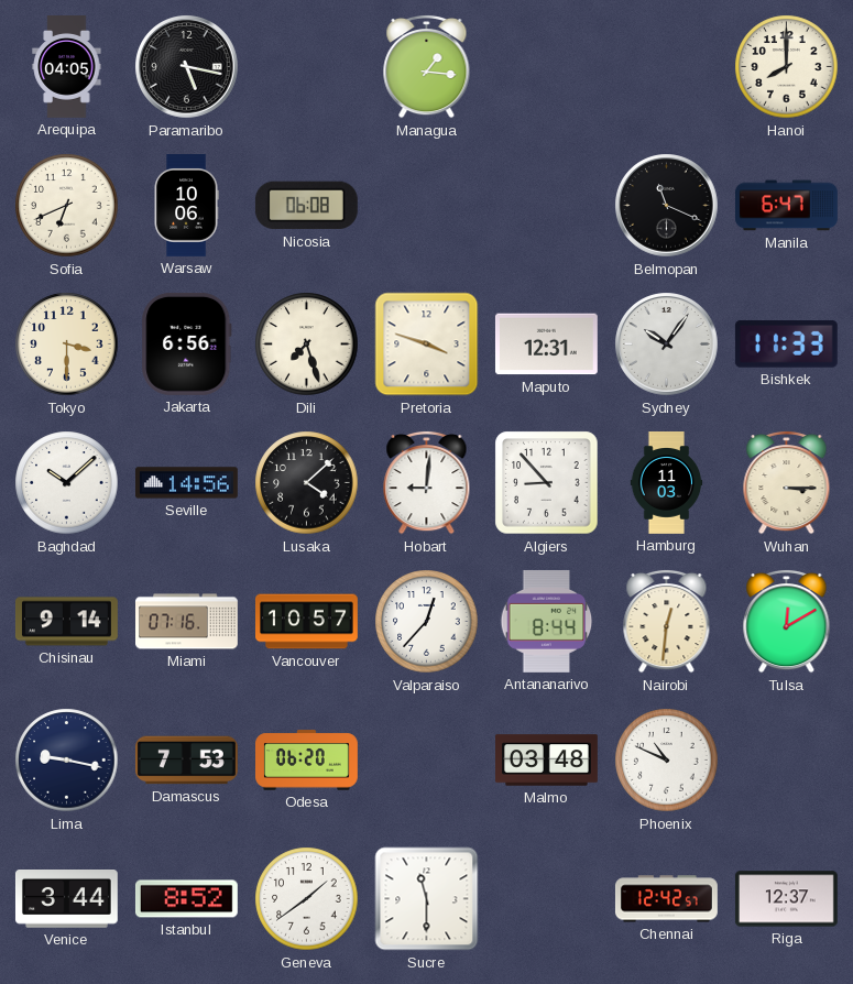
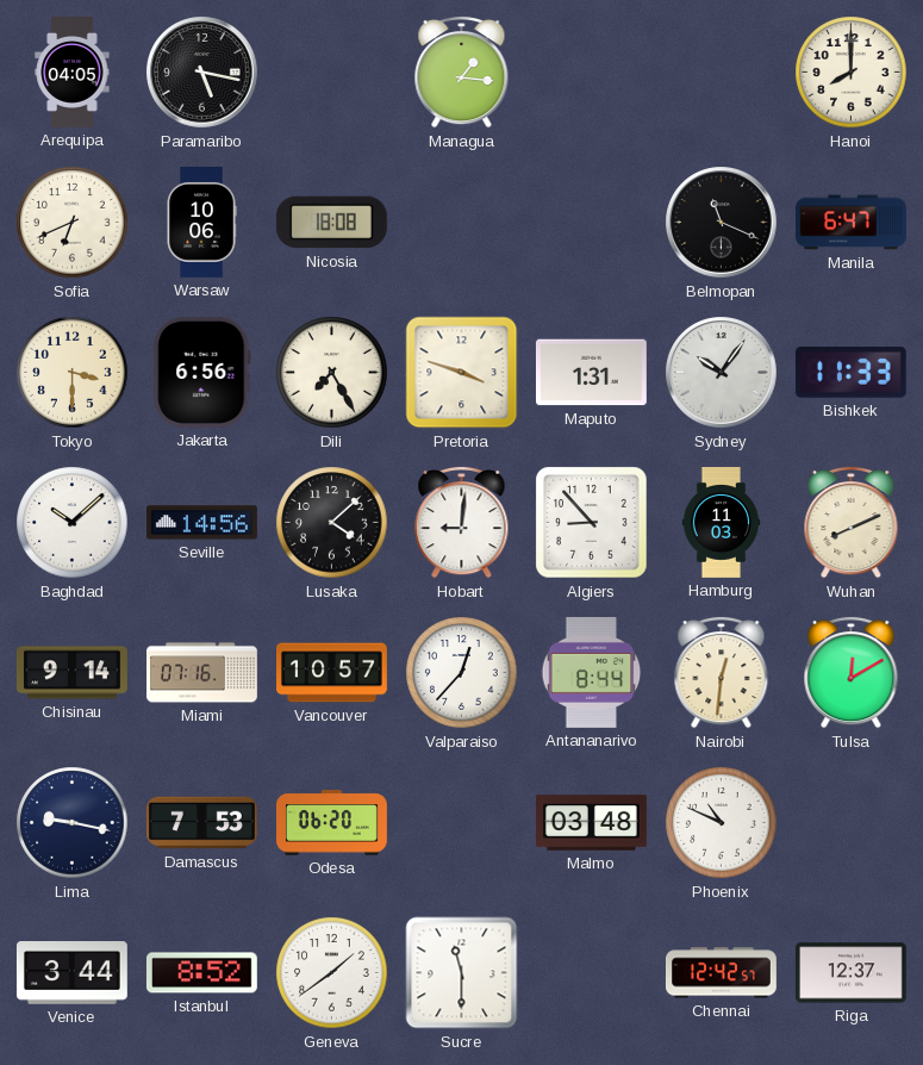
Nicosia: 06:08 -> 18:08
Dili: 7:27 -> 7:25
Maputo: 12:31 -> 1:31
Wuhan: 3:15 -> 8:11
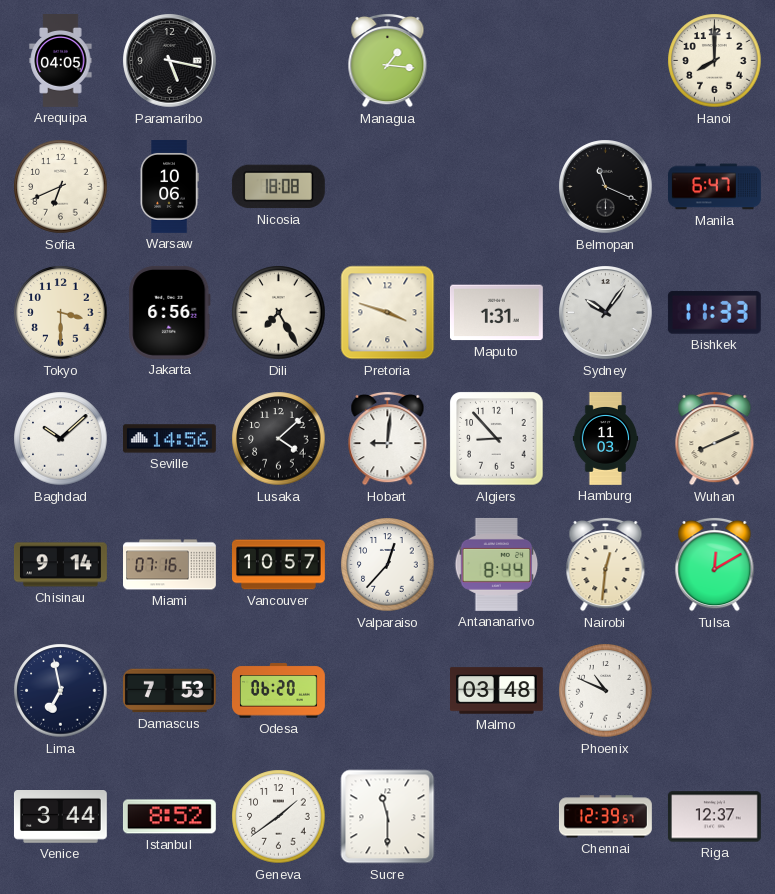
Lima: 9:17 -> 6:58
Chennai: 12:42 -> 12:39
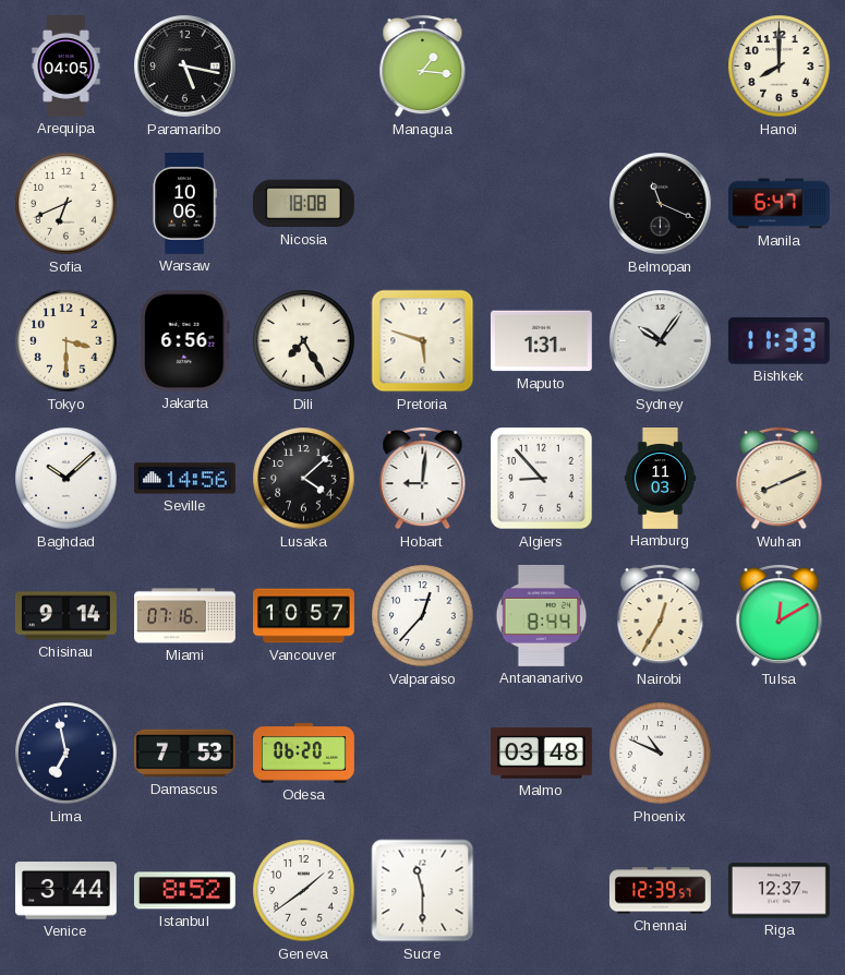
Pretoria: 3:48 -> 5:48
Nairobi: 12:31 -> 12:35
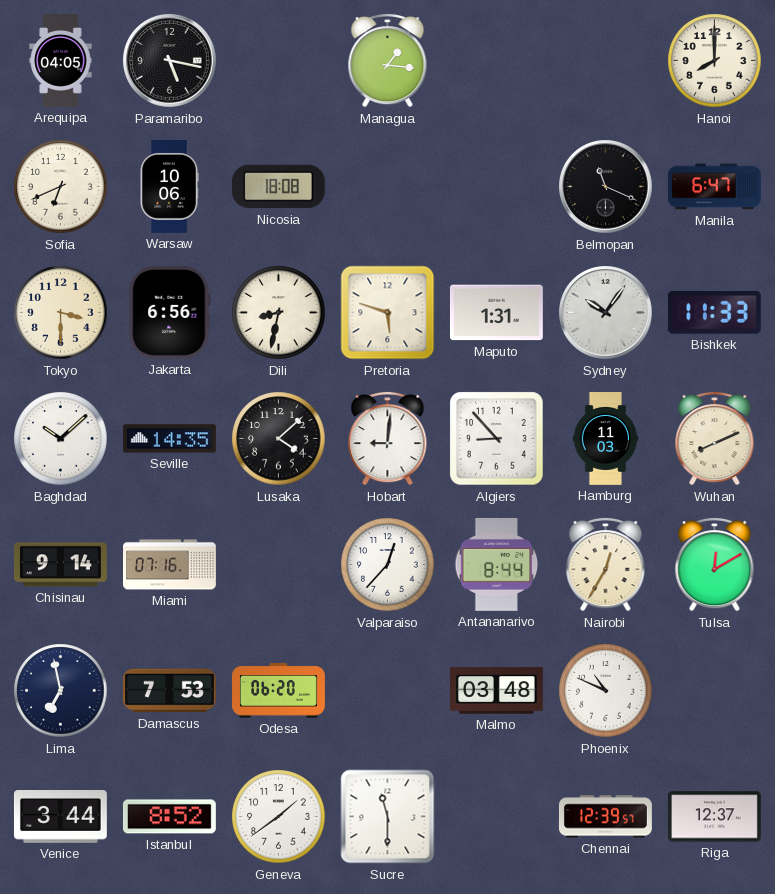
Dili: 7:25 -> 8:32
Seville: 14:56 -> 14:35
Vancouver: 10:57 -> none
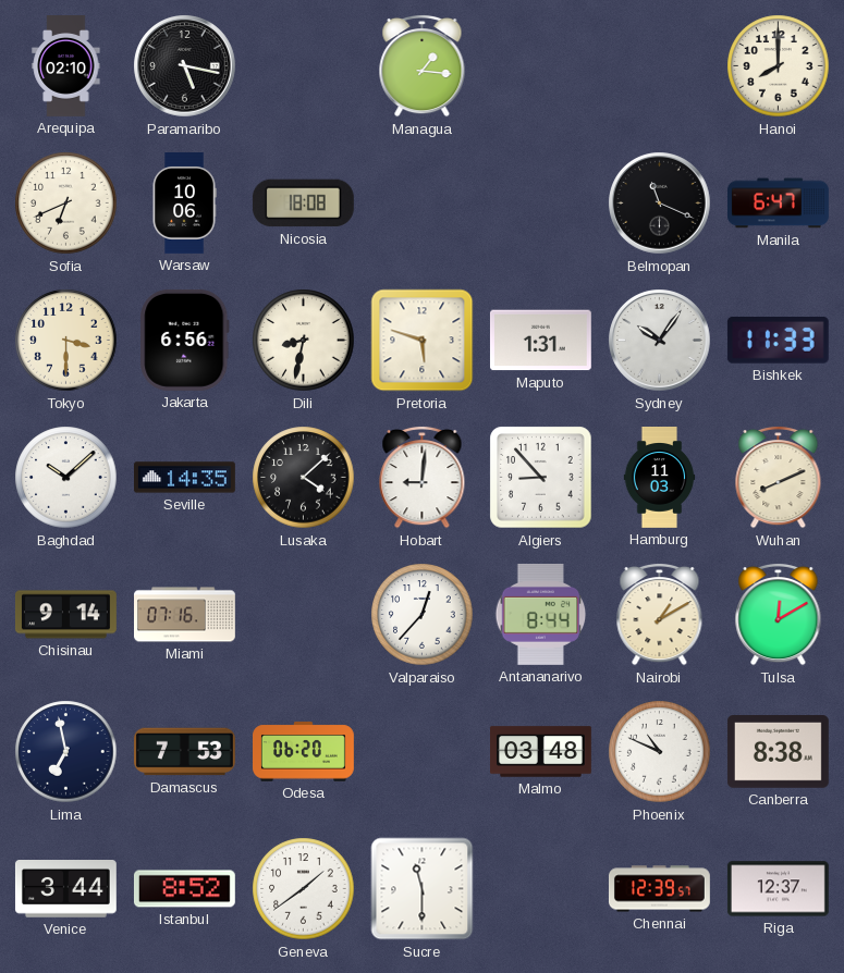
Arequipa: 04:05 -> 02:10
Nairobi: 12:35 -> 1:10
Canberra: none -> 8:38
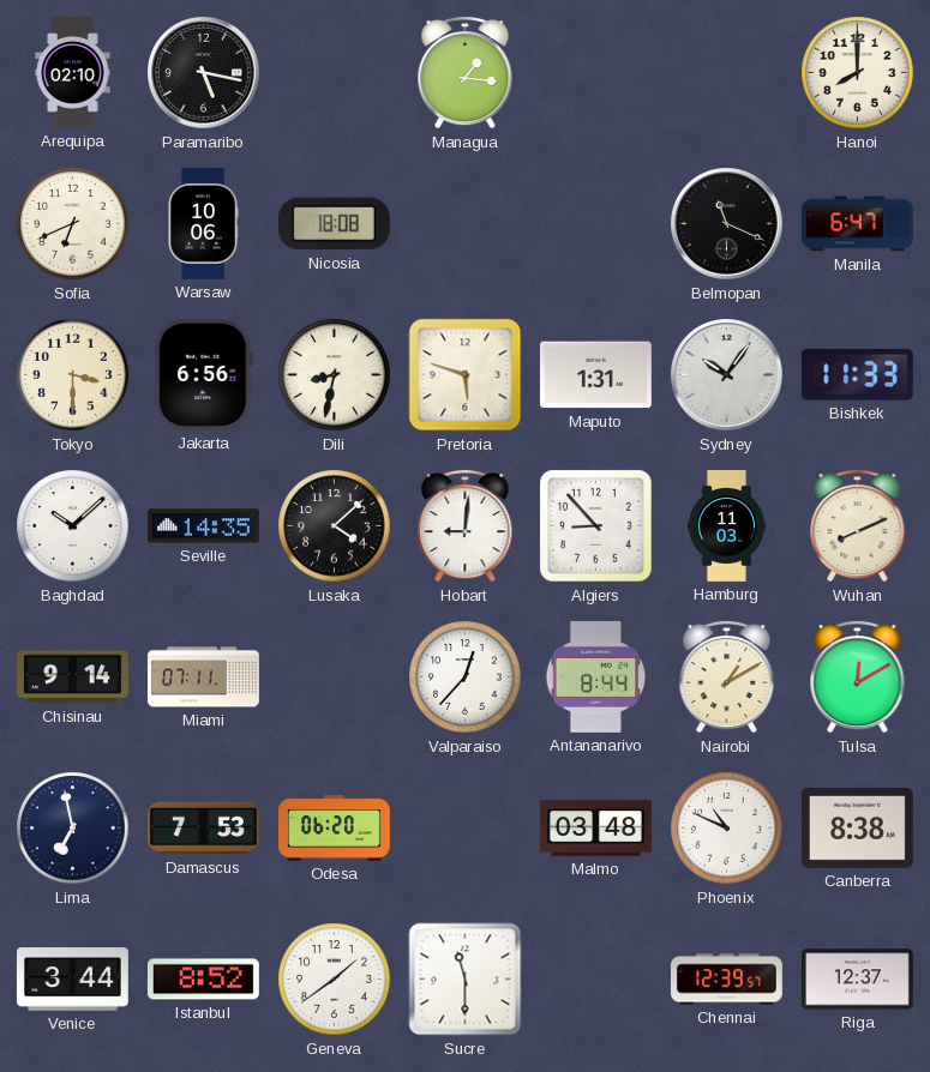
Miami: 07:16 -> 07:11
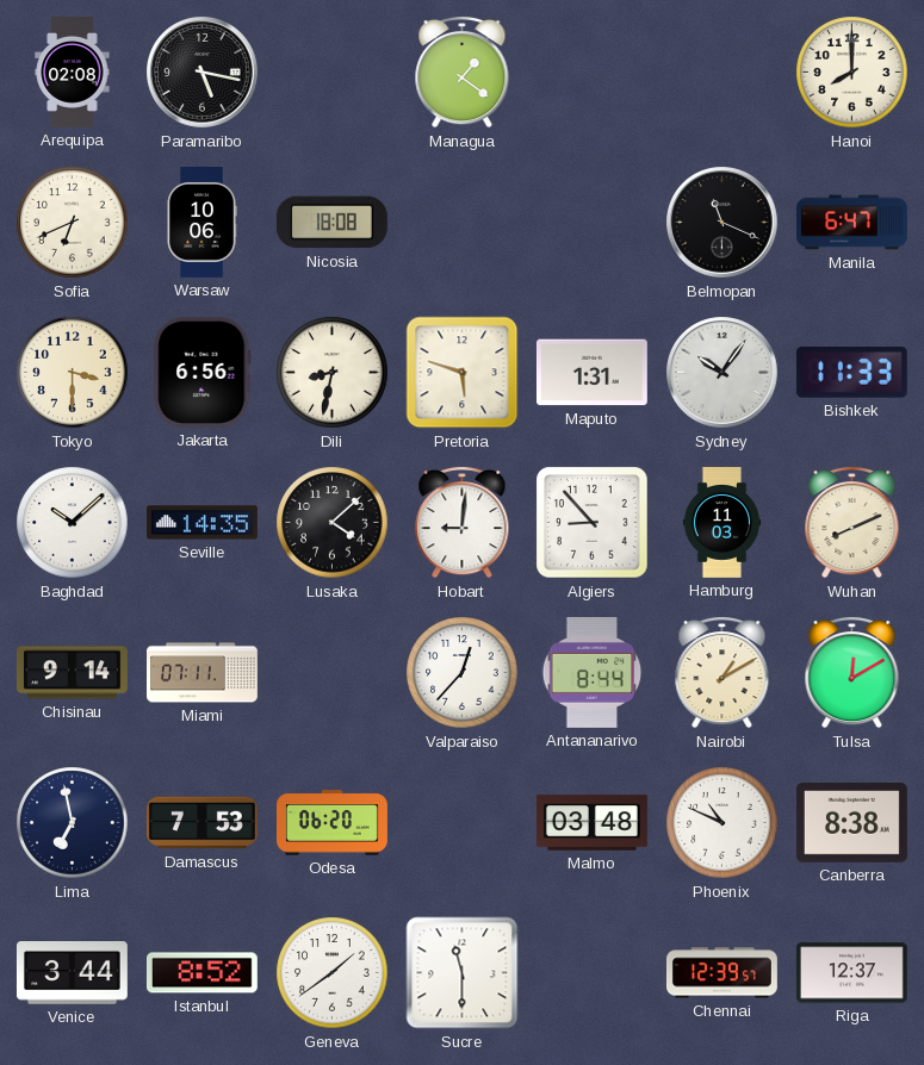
Arequipa: 02:10 -> 02:08
Managua: 1:16 -> 1:21
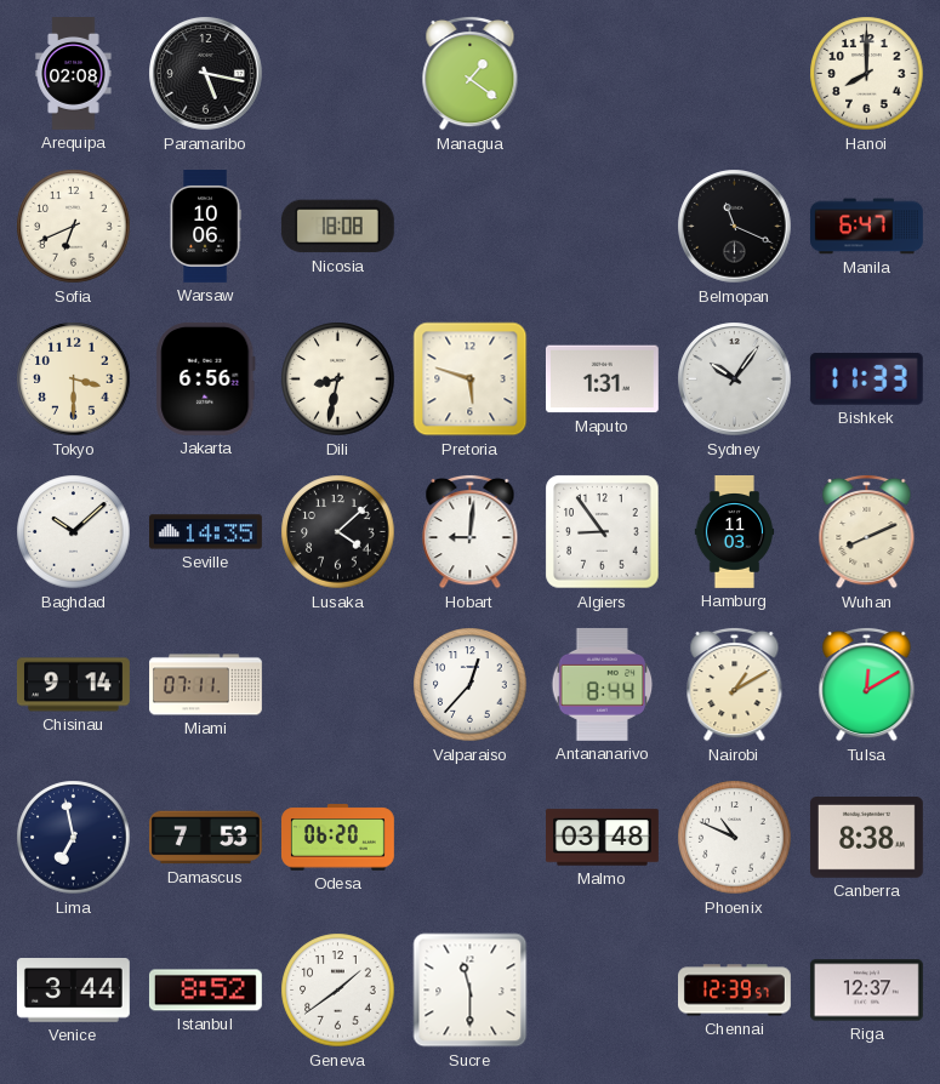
Algiers: 8:53 -> 8:54
